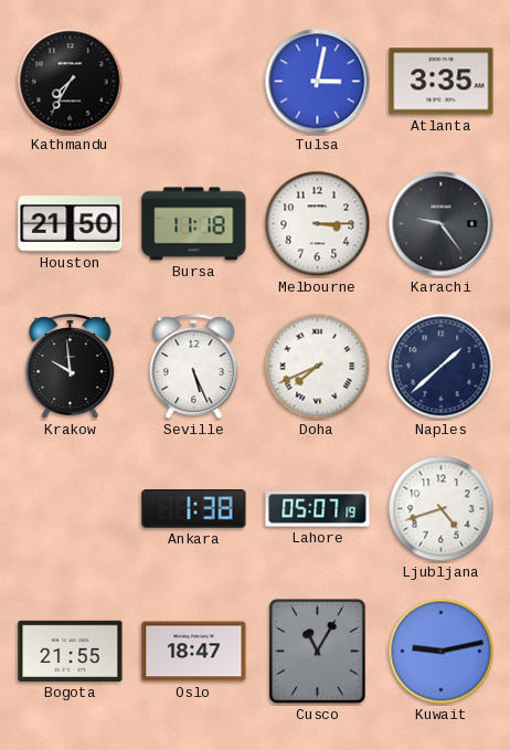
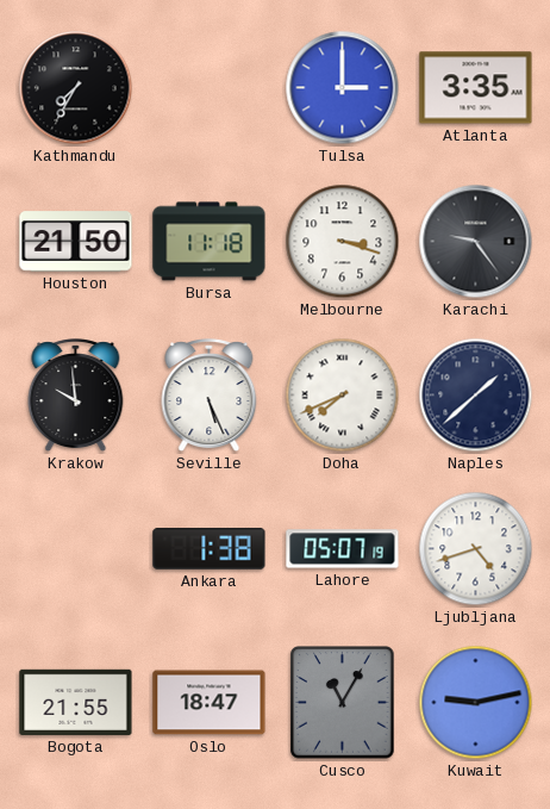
Tulsa: 3:02 -> 3:00
Melbourne: 3:15 -> 3:18
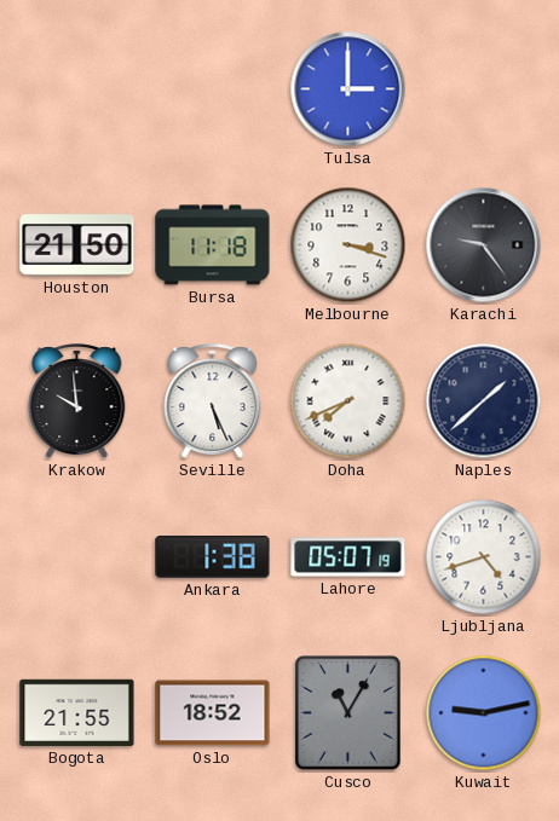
Kathmandu: 7:35 -> none
Atlanta: 3:35 -> none
Oslo: 18:47 -> 18:52
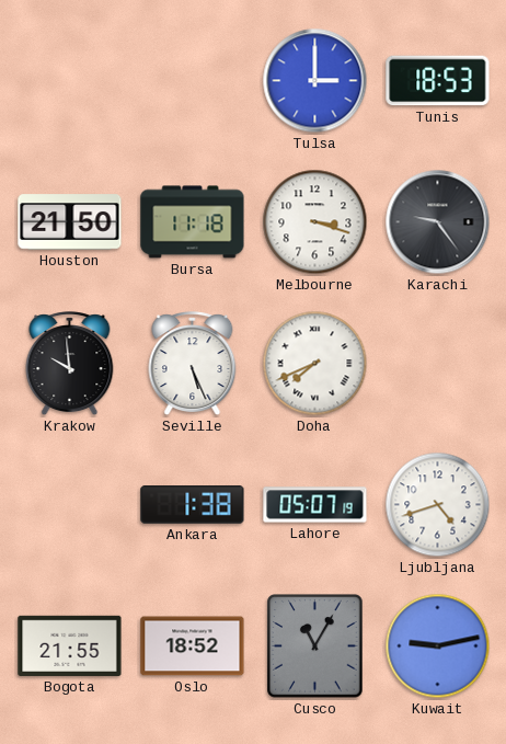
Tunis: none -> 18:53
Naples: 1:38 -> none
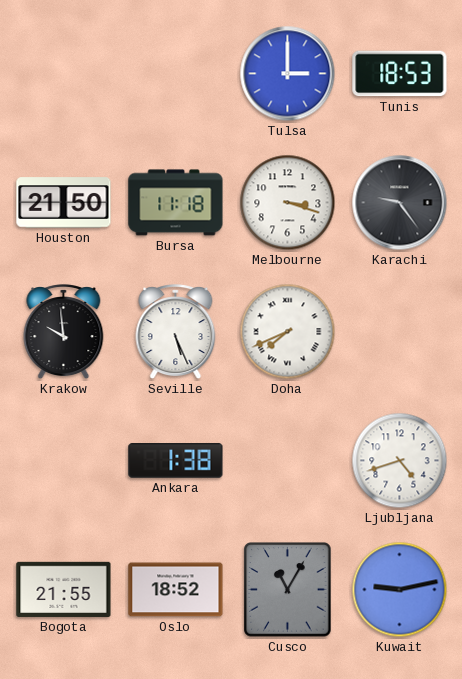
Lahore: 05:07 -> none
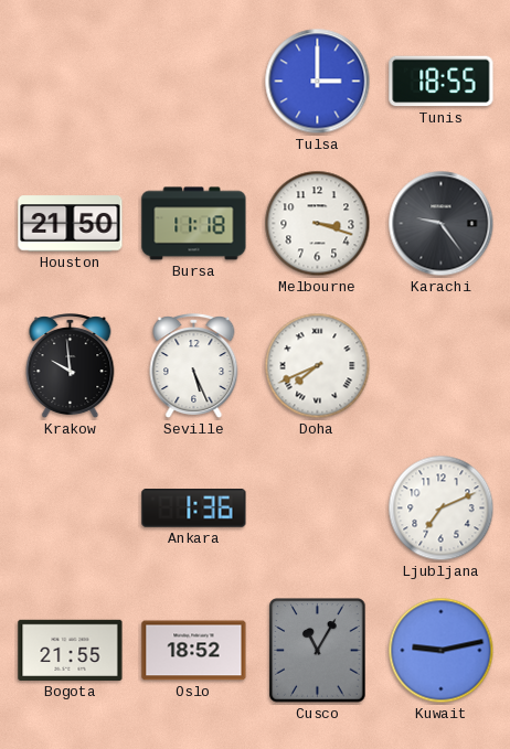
Tunis: 18:53 -> 18:55
Ankara: 1:38 -> 1:36
Ljubljana: 4:42 -> 7:11
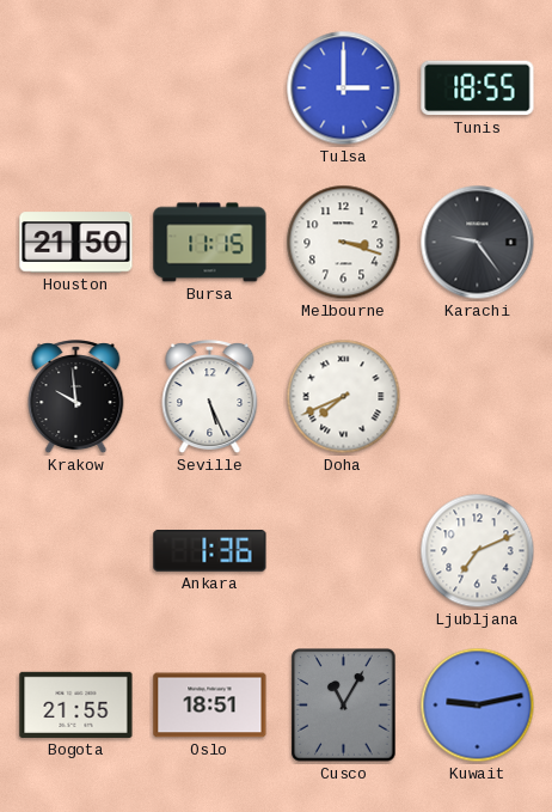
Bursa: 11:18 -> 11:15
Oslo: 18:52 -> 18:51
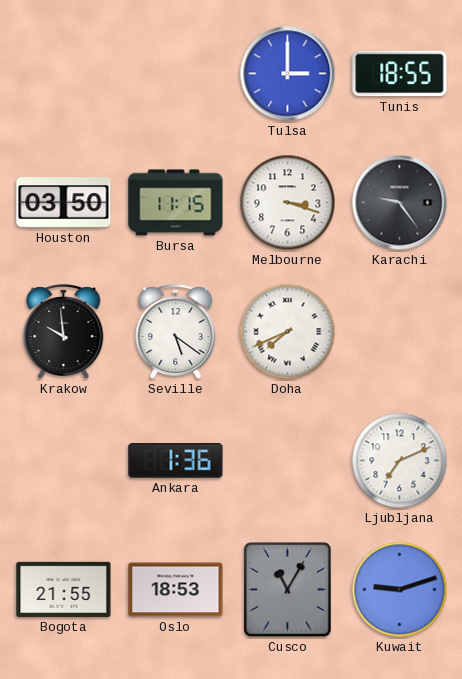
Houston: 21:50 -> 03:50
Seville: 5:26 -> 5:21
Oslo: 18:51 -> 18:53
Kuwait: 9:13 -> 9:12
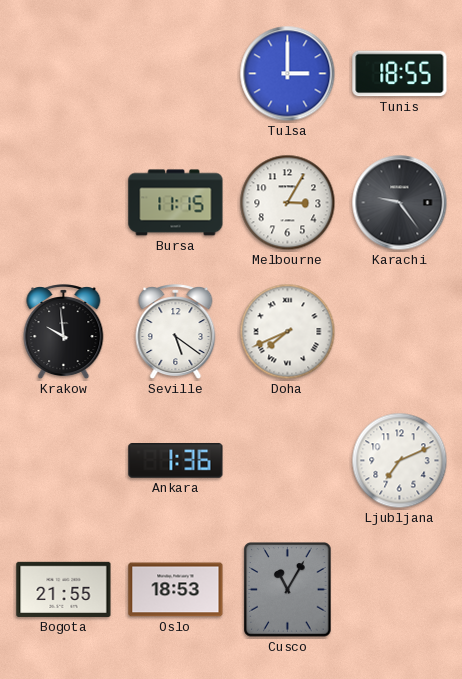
Houston: 03:50 -> none
Melbourne: 3:18 -> 3:05
Kuwait: 9:12 -> none
